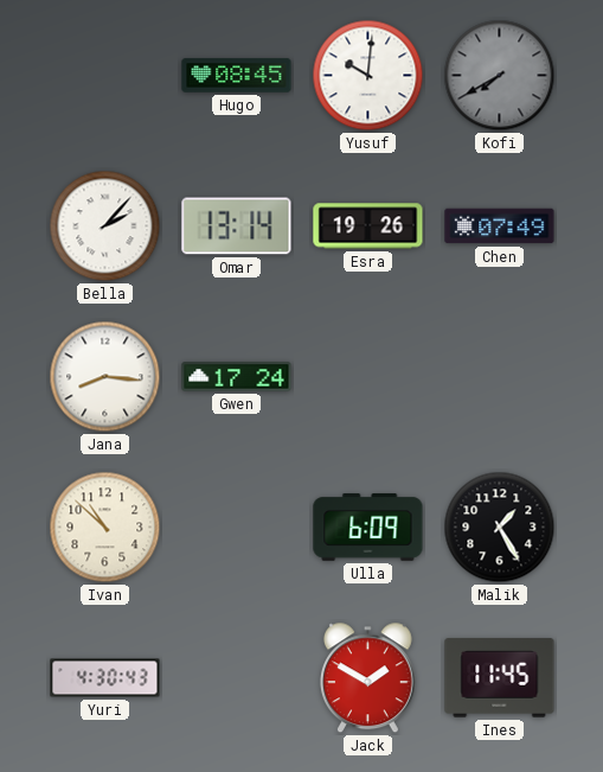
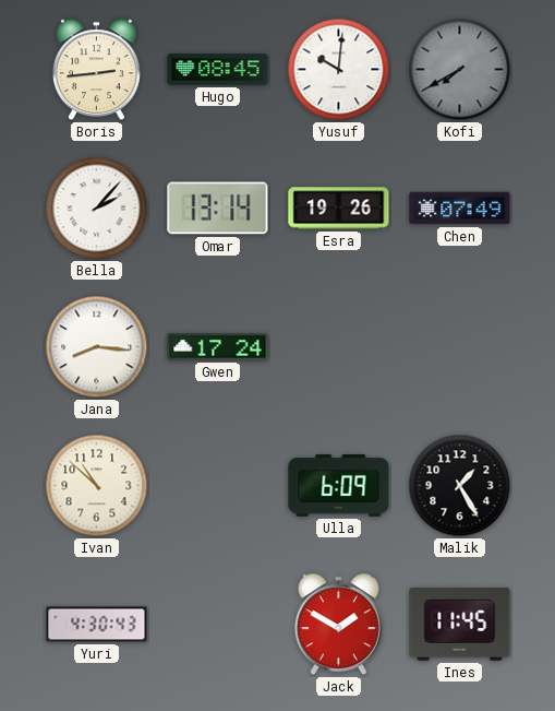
Boris: none -> 2:44
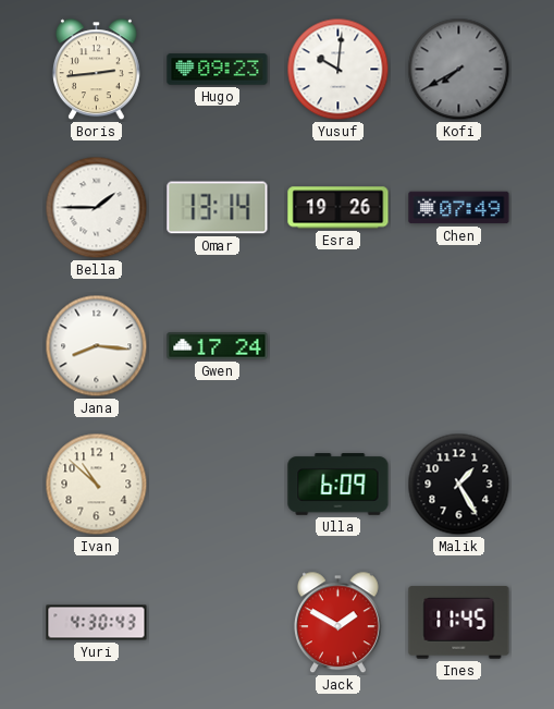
Hugo: 08:45 -> 09:23
Bella: 2:07 -> 1:45
